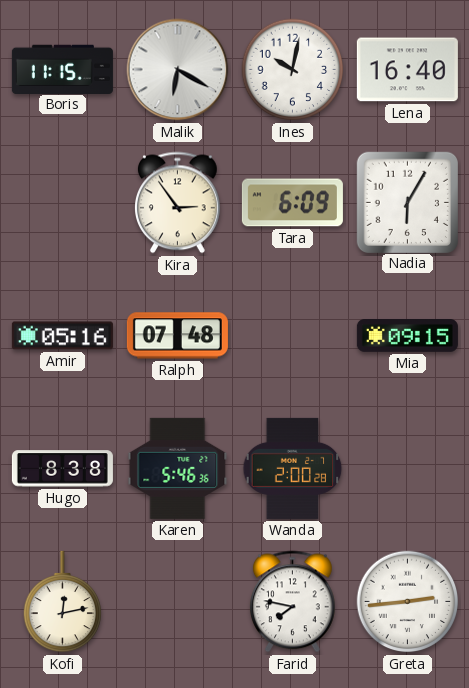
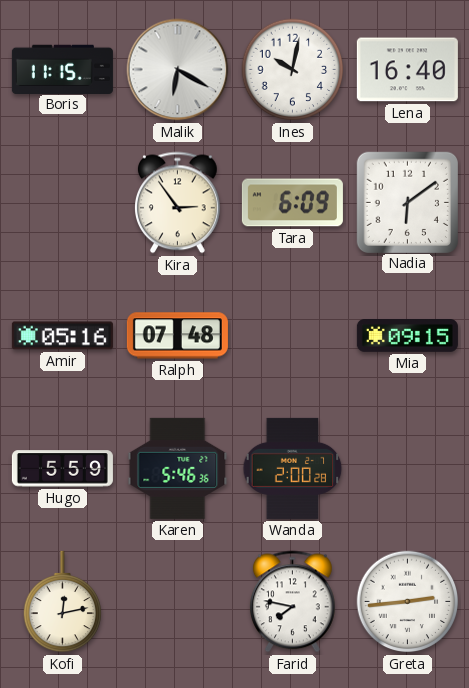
Nadia: 6:05 -> 6:09
Hugo: 8:38 -> 5:59
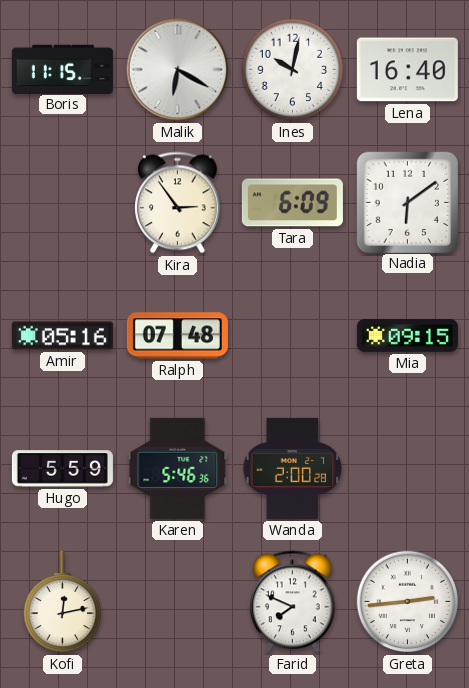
Farid: 7:47 -> 7:49
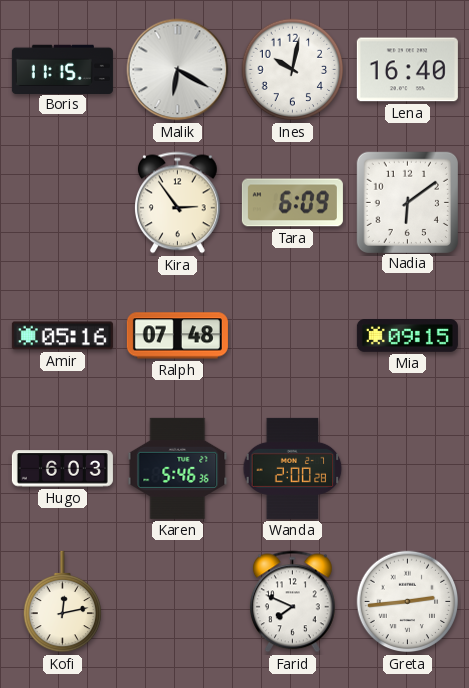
Hugo: 5:59 -> 6:03
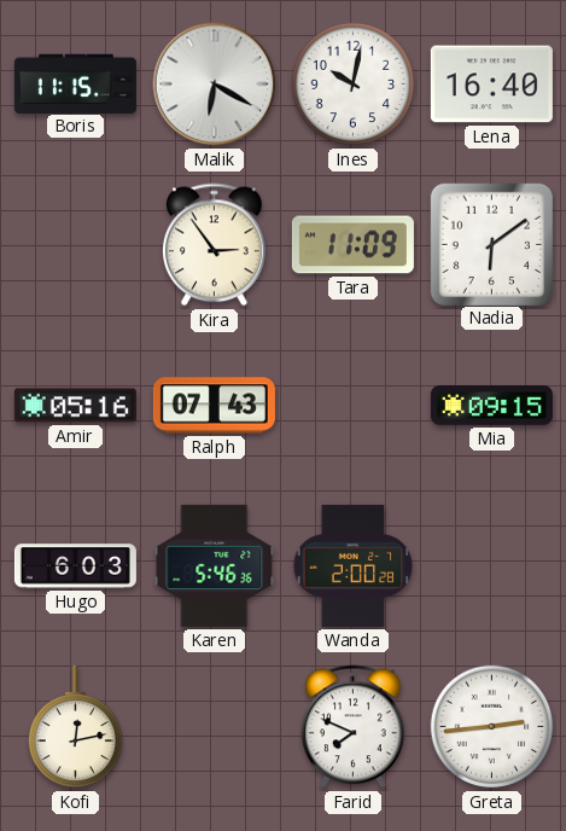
Tara: 6:09 -> 11:09
Ralph: 07:48 -> 07:43
